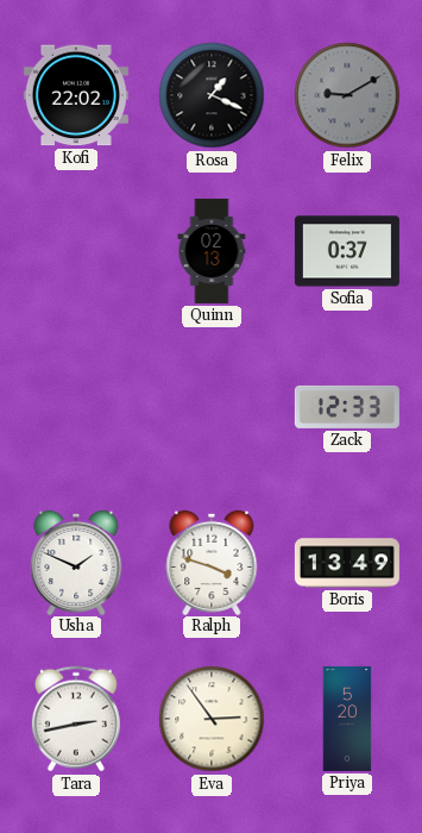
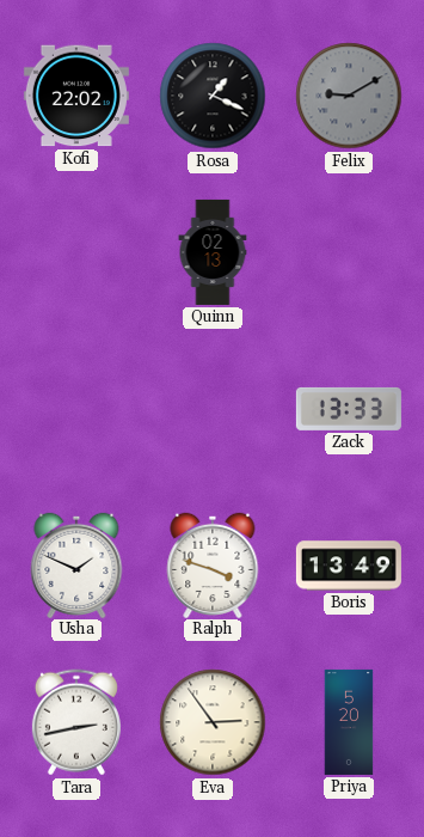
Sofia: 0:37 -> none
Zack: 12:33 -> 13:33
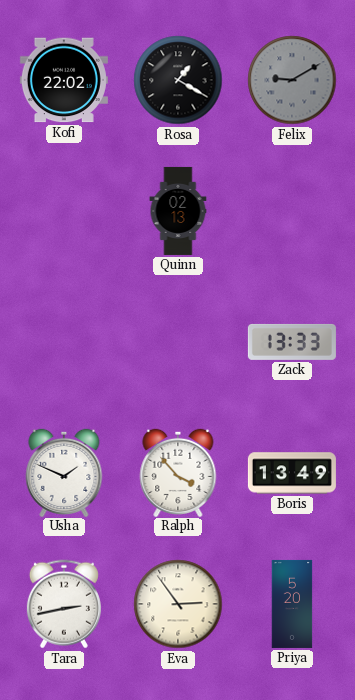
Rosa: 1:19 -> 1:20
Ralph: 3:48 -> 3:53
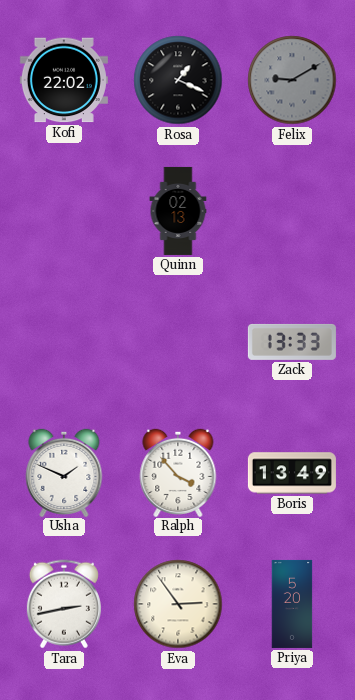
Rosa: 1:20 -> 1:19
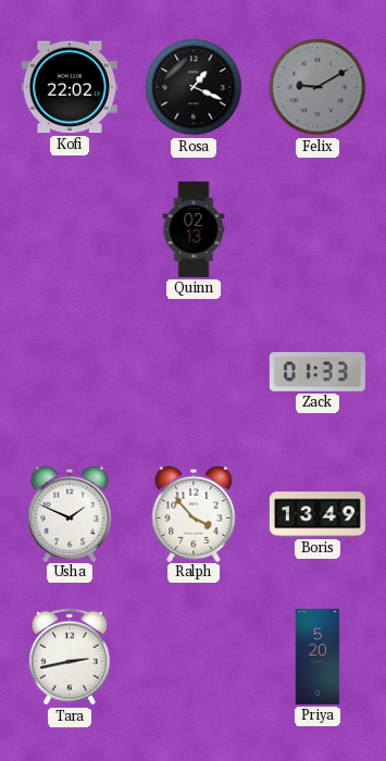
Zack: 13:33 -> 01:33
Eva: 2:54 -> none
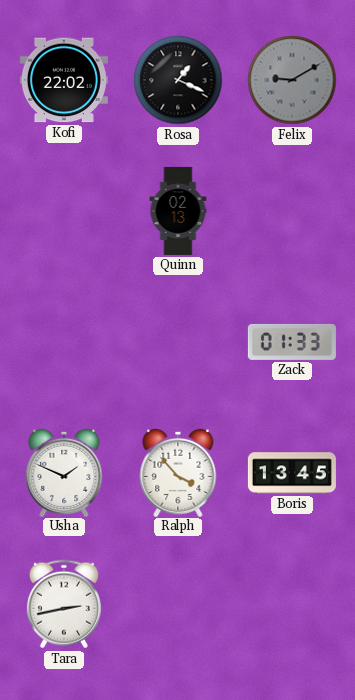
Boris: 13:49 -> 13:45
Priya: 5:20 -> none
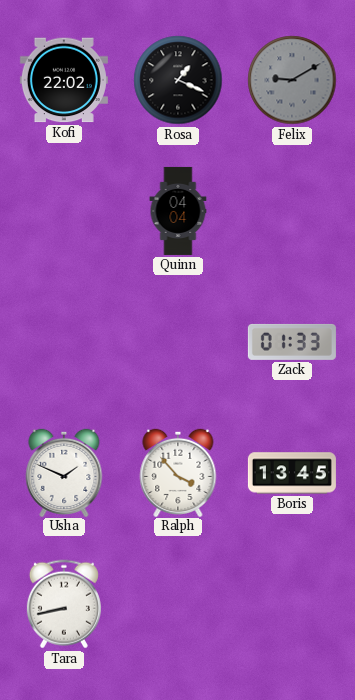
Quinn: 02:13 -> 04:04
Tara: 2:43 -> 8:43
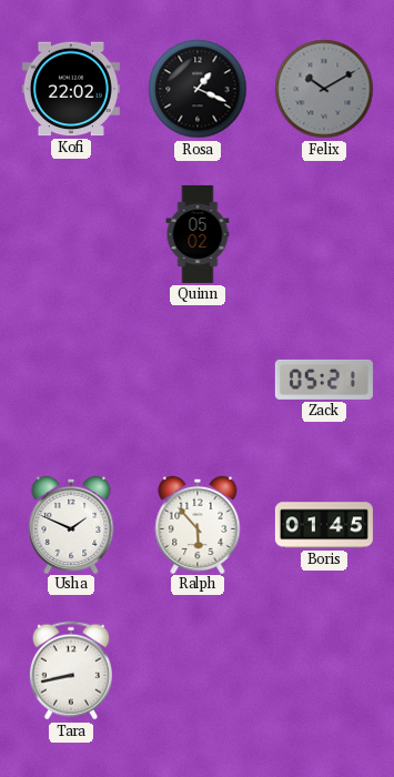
Felix: 9:10 -> 10:10
Quinn: 04:04 -> 05:02
Zack: 01:33 -> 05:21
Ralph: 3:53 -> 5:53
Boris: 13:45 -> 01:45
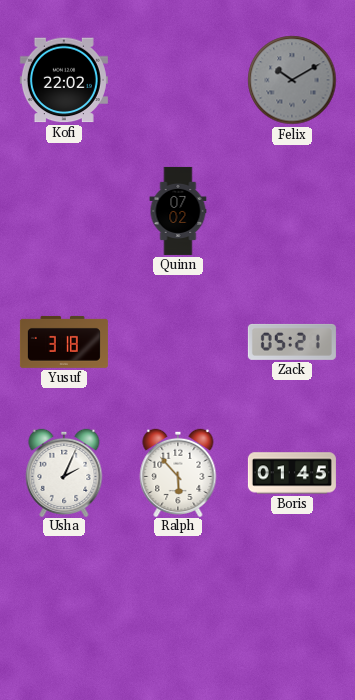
Rosa: 1:19 -> none
Quinn: 05:02 -> 07:02
Yusuf: none -> 3:18
Usha: 1:49 -> 2:04
Tara: 8:43 -> none
